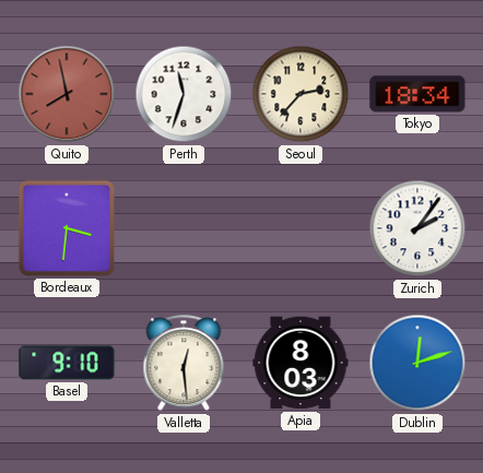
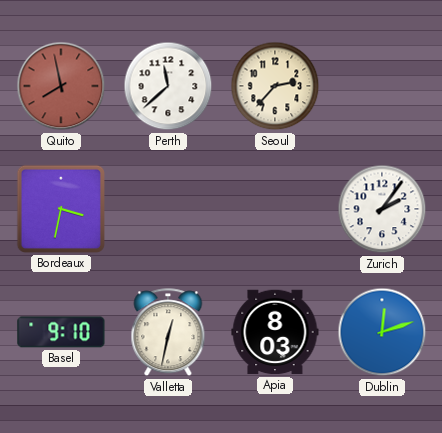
Perth: 11:33 -> 11:38
Tokyo: 18:34 -> none
Bordeaux: 3:31 -> 3:32
Valletta: 12:29 -> 12:32
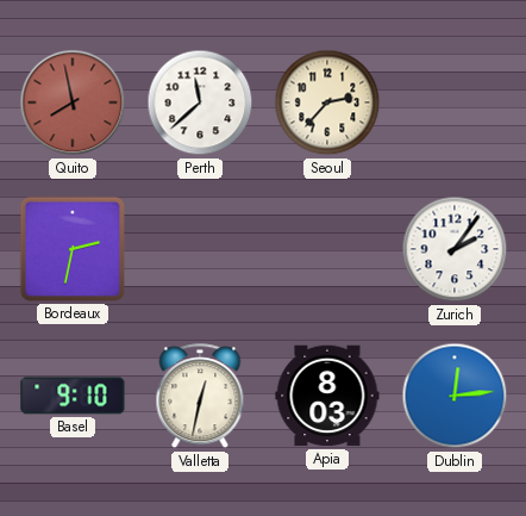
Bordeaux: 3:32 -> 2:32
Dublin: 12:12 -> 12:14
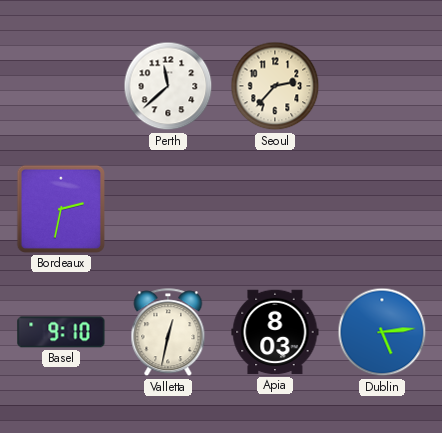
Quito: 7:58 -> none
Zurich: 2:06 -> none
Dublin: 12:14 -> 5:14
